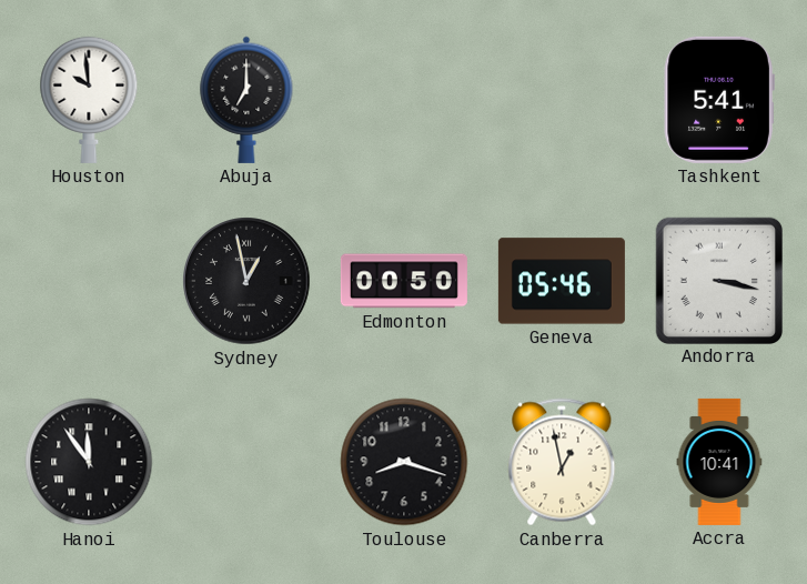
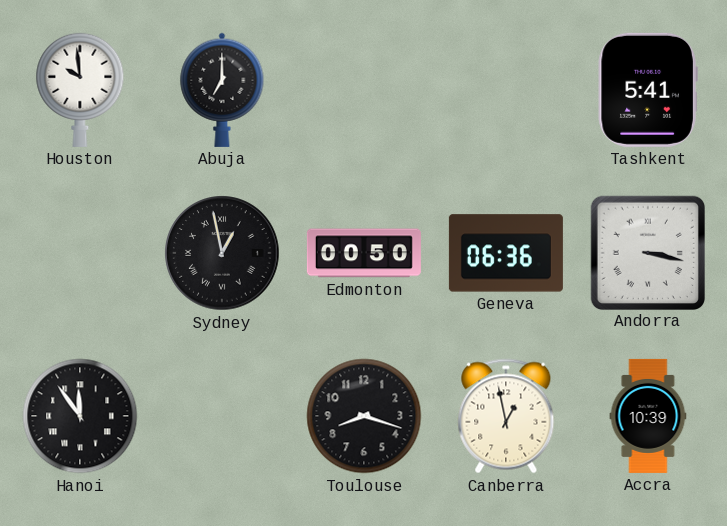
Geneva: 05:46 -> 06:36
Accra: 10:41 -> 10:39
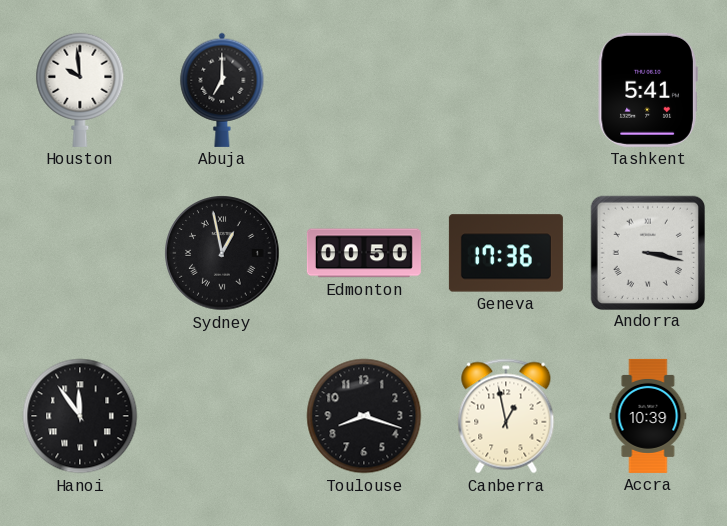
Geneva: 06:36 -> 17:36
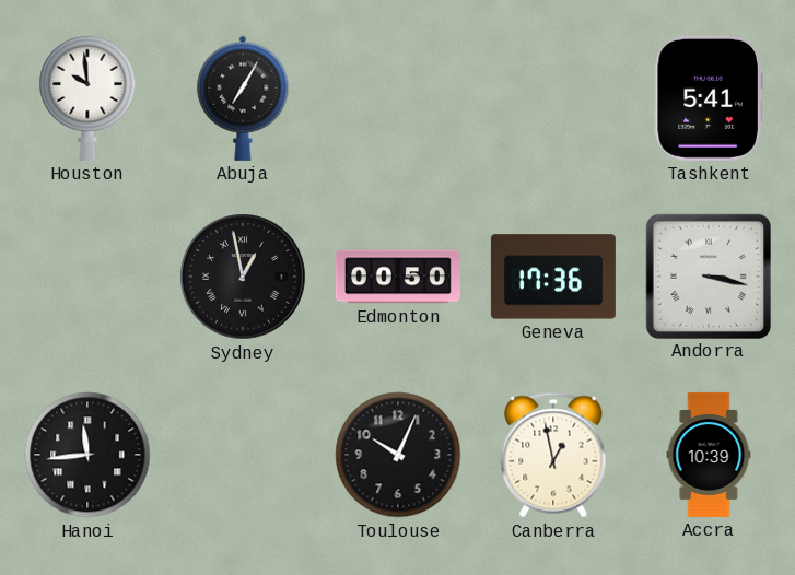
Abuja: 7:00 -> 7:05
Hanoi: 11:54 -> 11:44
Toulouse: 8:18 -> 10:04
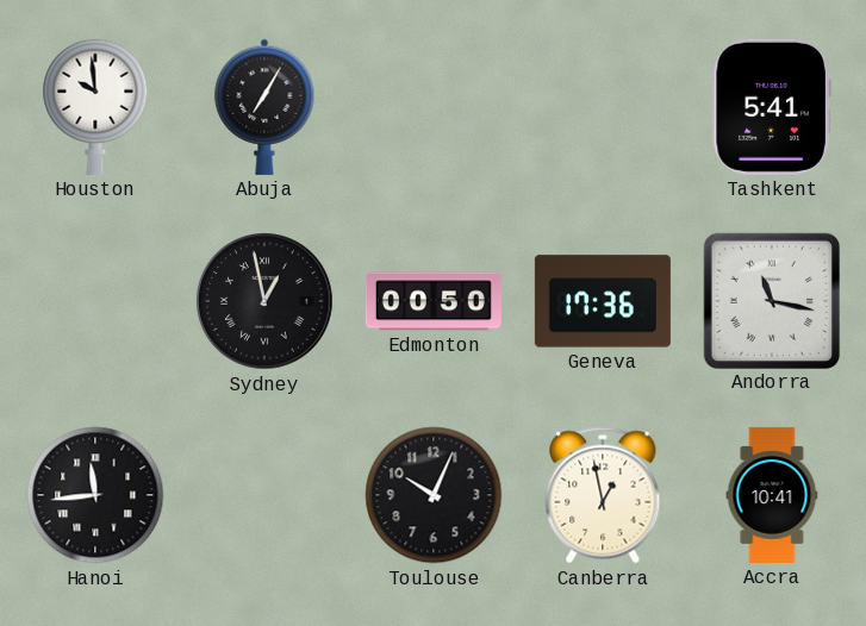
Andorra: 3:17 -> 11:17
Accra: 10:39 -> 10:41
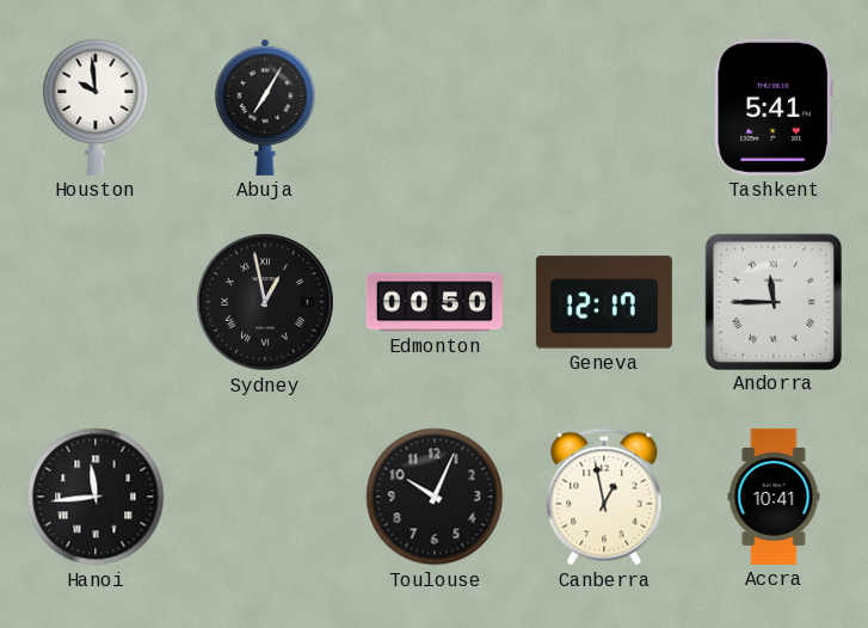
Geneva: 17:36 -> 12:17
Andorra: 11:17 -> 11:45
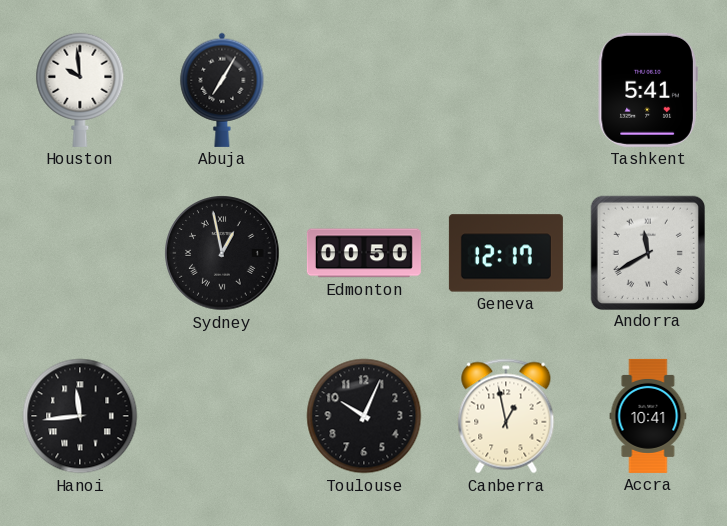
Andorra: 11:45 -> 11:40
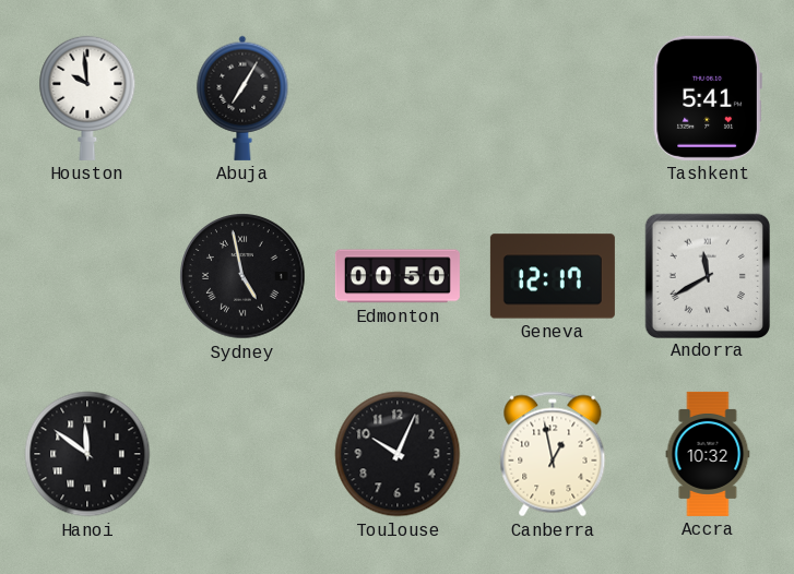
Sydney: 12:58 -> 4:58
Hanoi: 11:44 -> 11:51
Accra: 10:41 -> 10:32
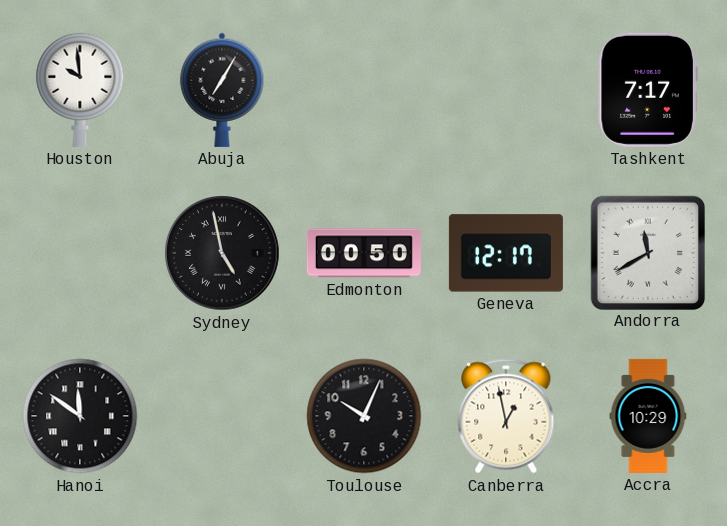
Tashkent: 5:41 -> 7:17
Accra: 10:32 -> 10:29
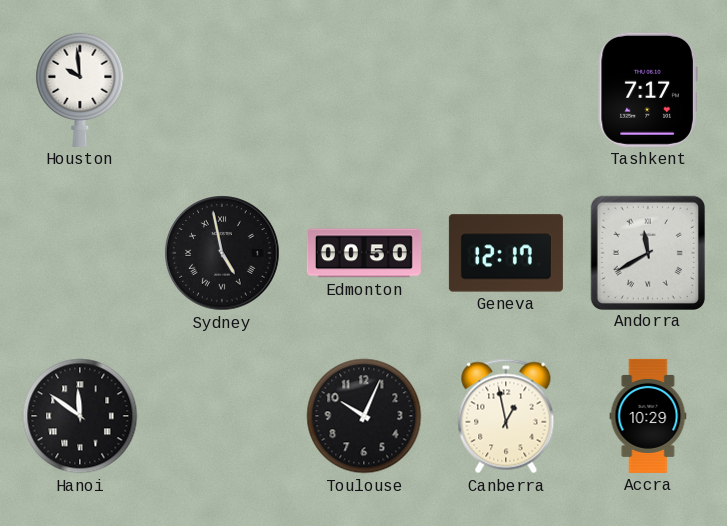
Abuja: 7:05 -> none
